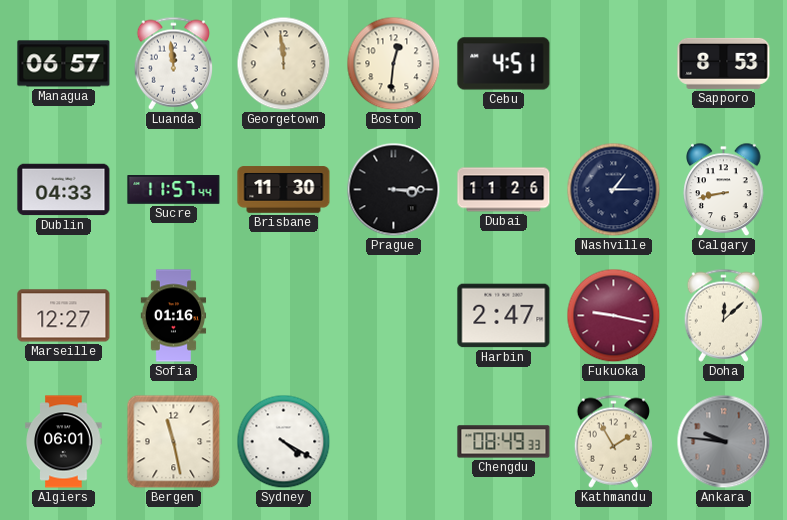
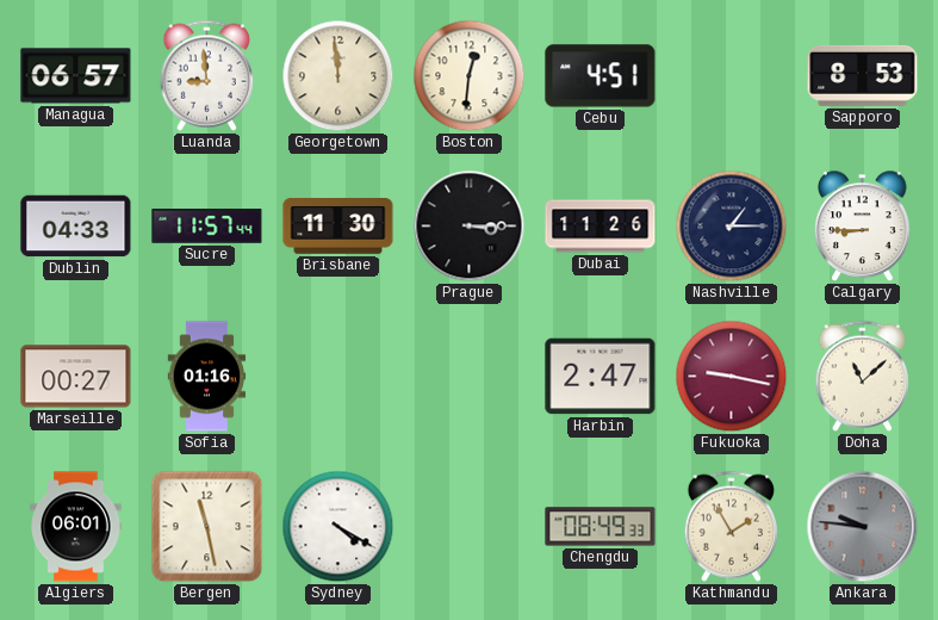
Luanda: 11:59 -> 8:59
Calgary: 8:43 -> 8:45
Marseille: 12:27 -> 00:27
Doha: 12:08 -> 11:08
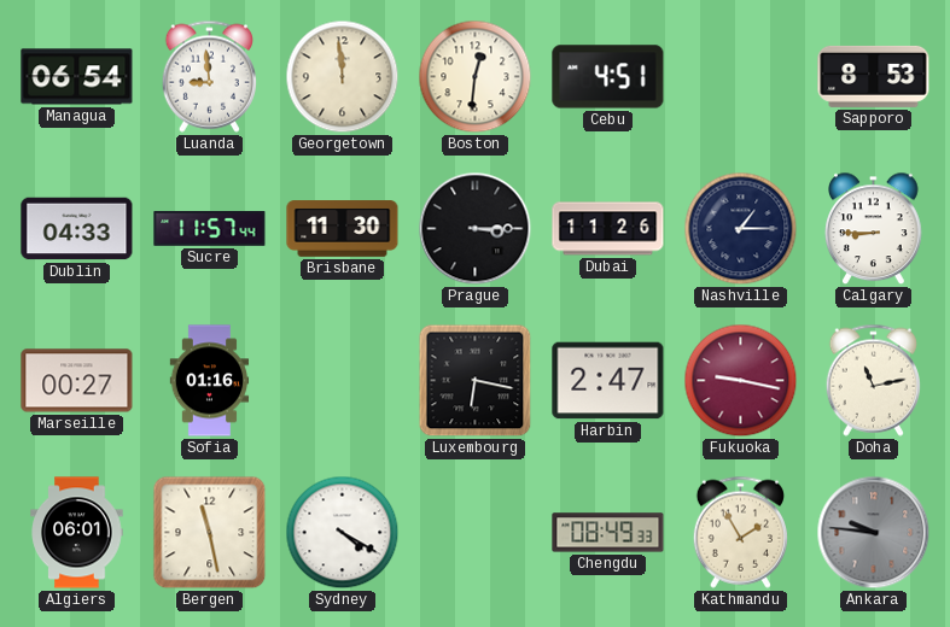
Managua: 06:57 -> 06:54
Luxembourg: none -> 6:17
Doha: 11:08 -> 11:13
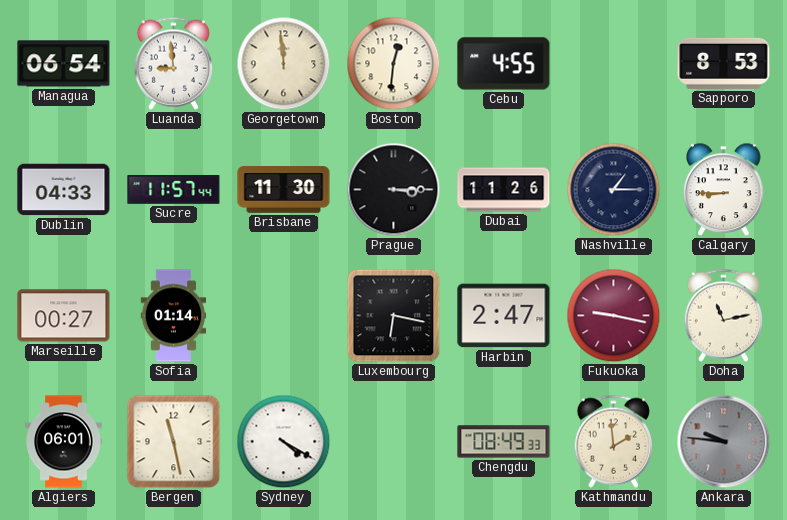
Cebu: 4:51 -> 4:55
Sofia: 01:16 -> 01:14
Kathmandu: 1:55 -> 1:59
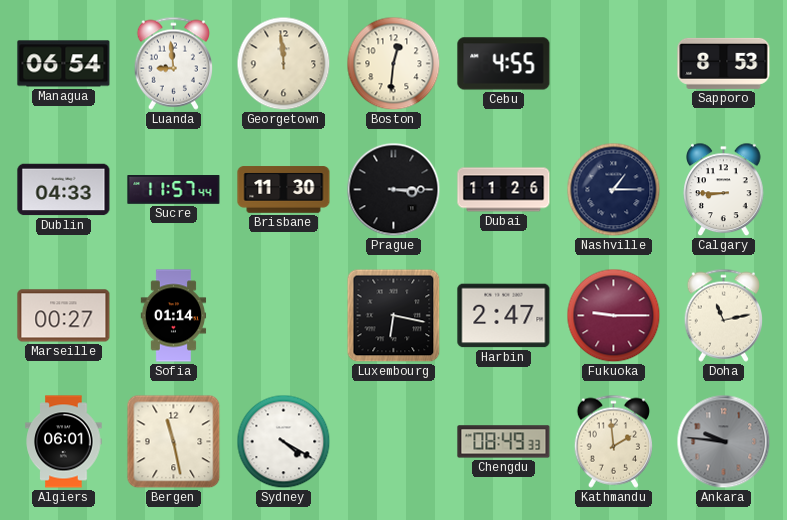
Fukuoka: 9:17 -> 9:15
